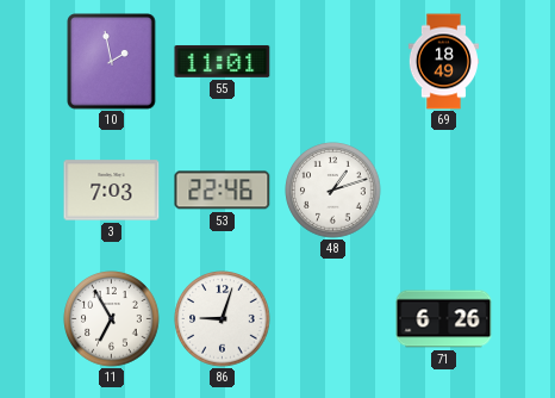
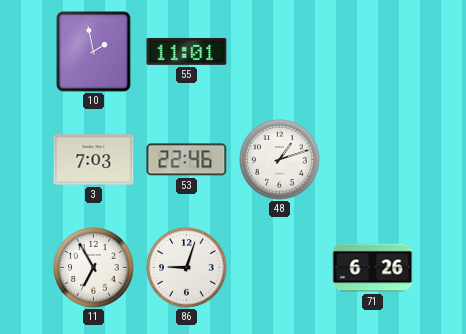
69: 18:49 -> none
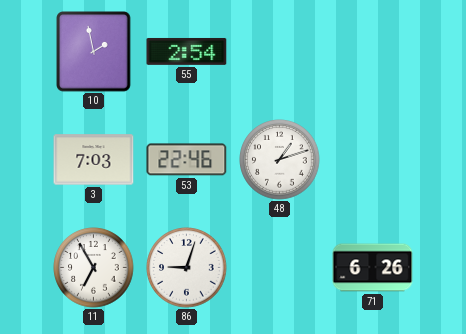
55: 11:01 -> 2:54
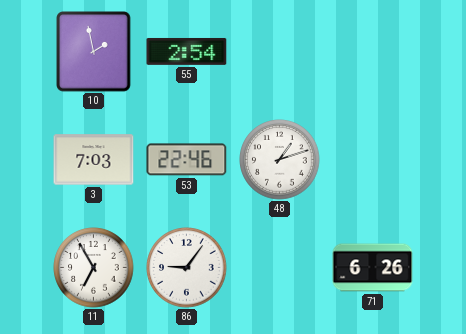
86: 9:03 -> 9:06
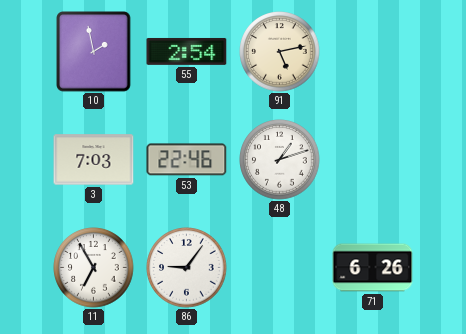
91: none -> 5:13
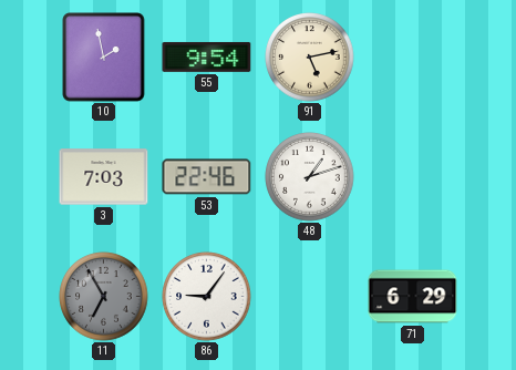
55: 2:54 -> 9:54
11 dial: white -> grey
71: 6:26 -> 6:29
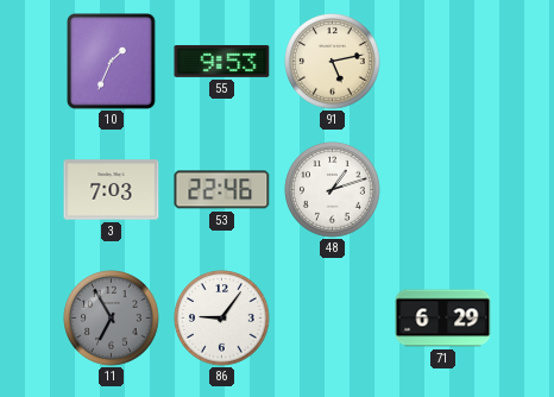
10: 1:58 -> 1:34
55: 9:54 -> 9:53
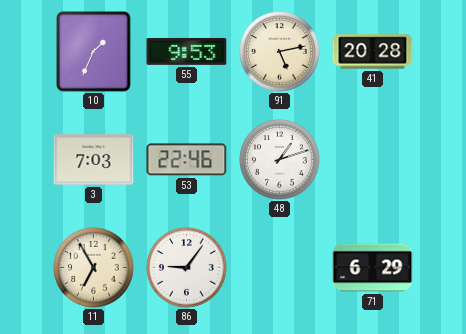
41: none -> 20:28
11 dial: grey -> cream
